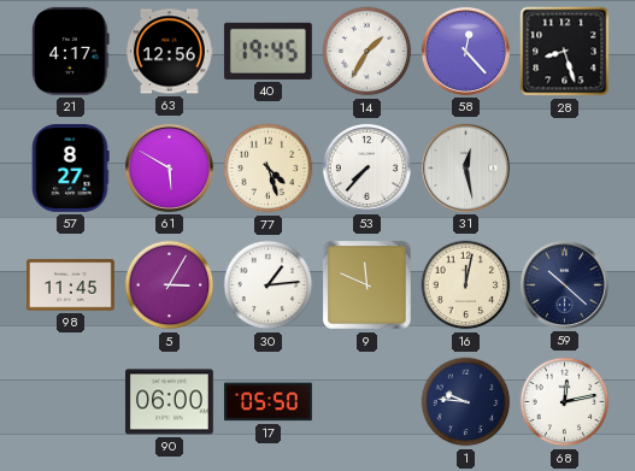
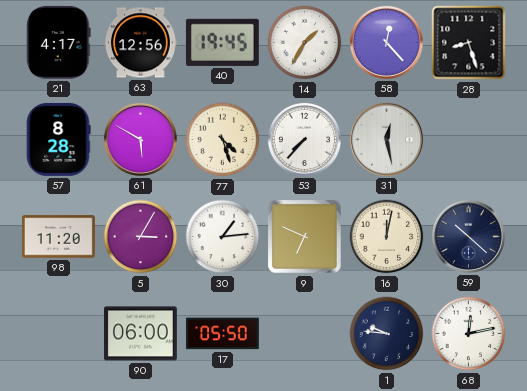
57: 8:27 -> 8:28
98: 11:45 -> 11:20
9: 11:49 -> 6:49
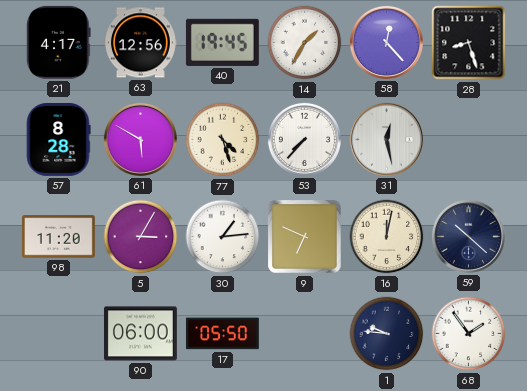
68: 12:13 -> 1:54
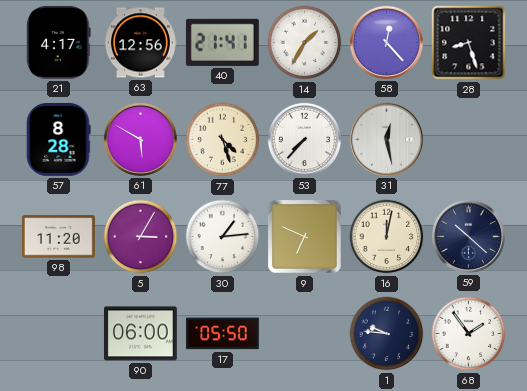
40: 19:45 -> 21:41
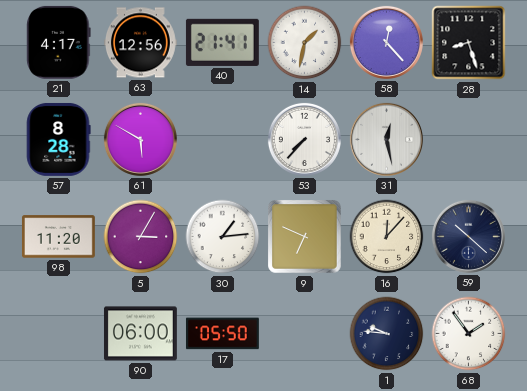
14: 1:35 -> 1:32
77: 4:27 -> none
16: 12:02 -> 12:07
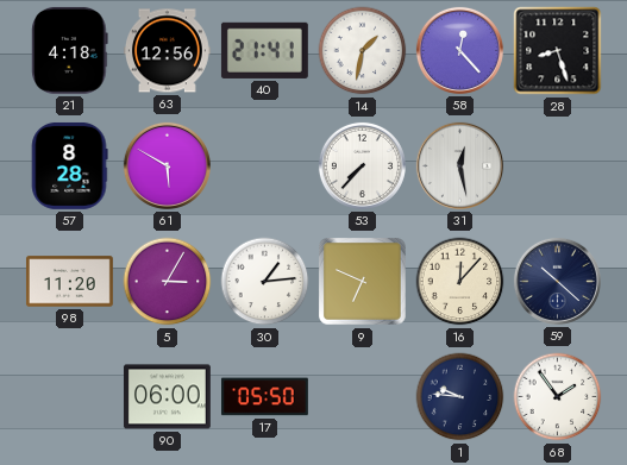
21: 4:17 -> 4:18
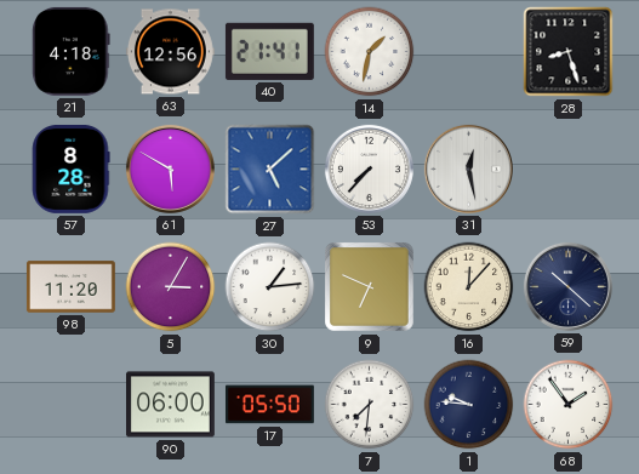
58: 12:23 -> none
27: none -> 5:08
7: none -> 7:31
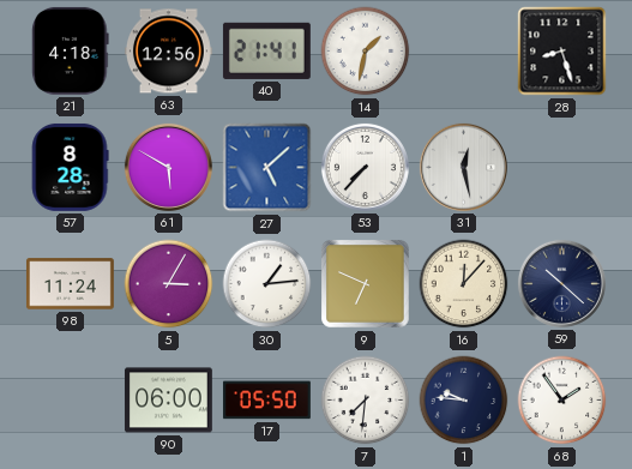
98: 11:20 -> 11:24
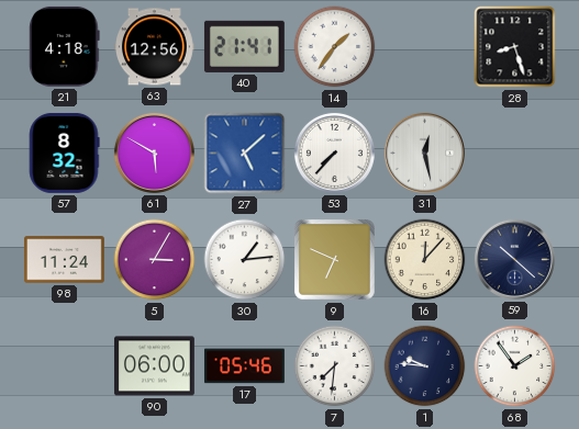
14: 1:32 -> 1:36
57: 8:28 -> 8:32
17: 05:50 -> 05:46
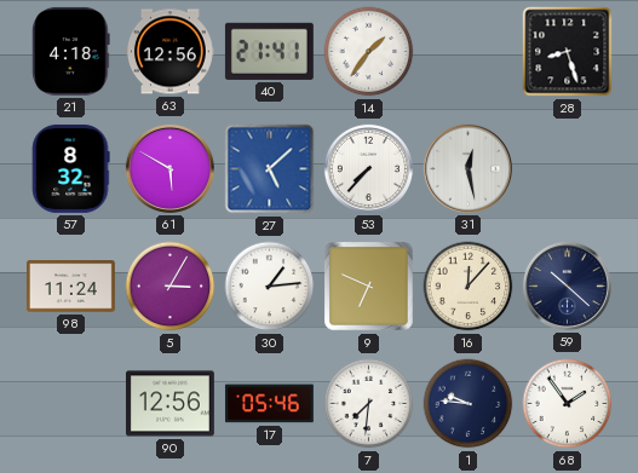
90: 06:00 -> 12:56
